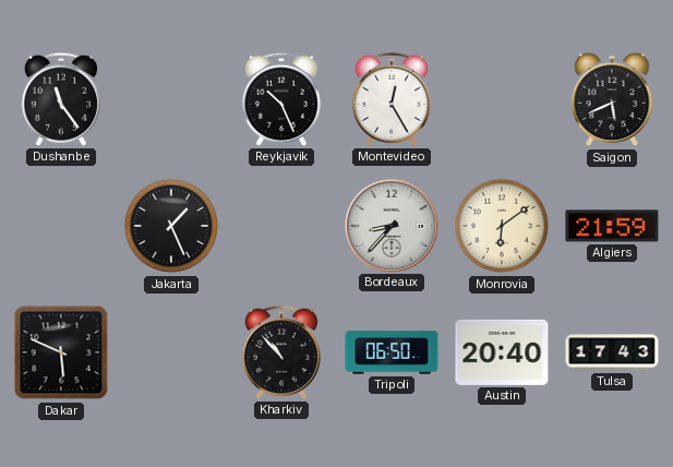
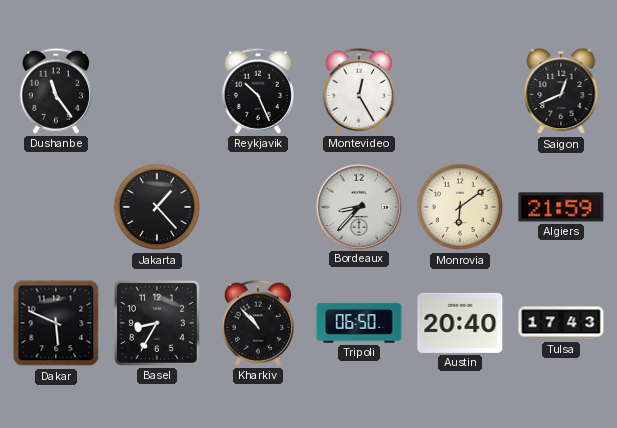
Saigon: 5:41 -> 12:41
Jakarta: 1:26 -> 1:23
Basel: none -> 8:35
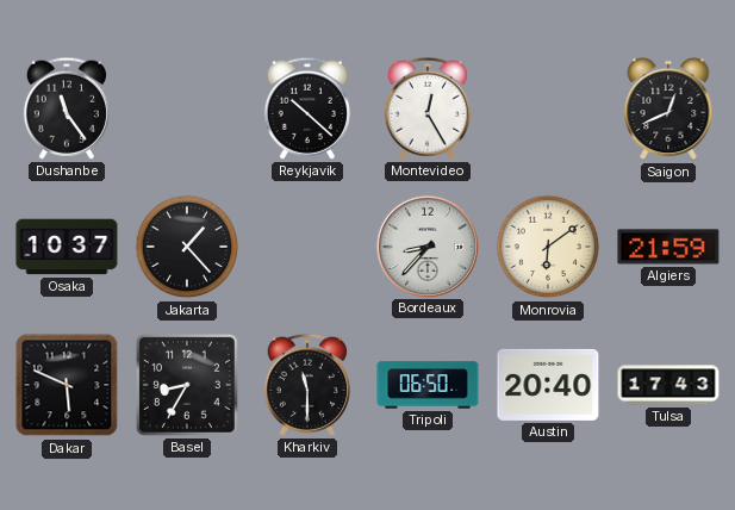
Reykjavik: 10:26 -> 10:22
Osaka: none -> 10:37
Kharkiv: 10:53 -> 11:30
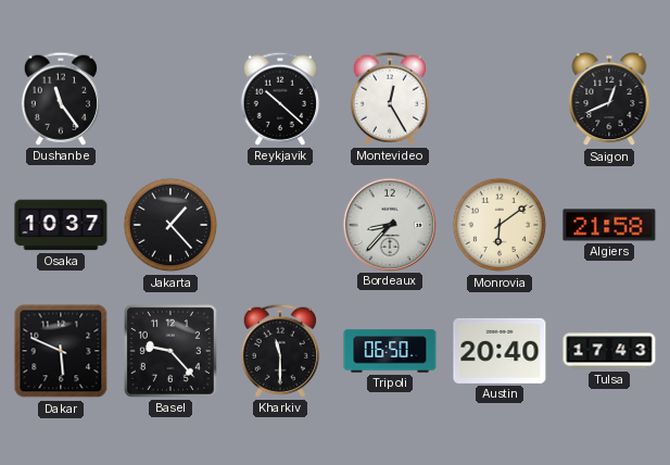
Algiers: 21:59 -> 21:58
Basel: 8:35 -> 9:23
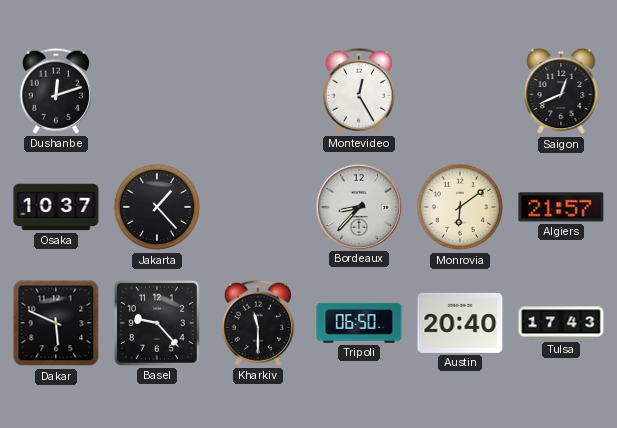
Dushanbe: 11:24 -> 12:12
Reykjavik: 10:22 -> none
Algiers: 21:58 -> 21:57
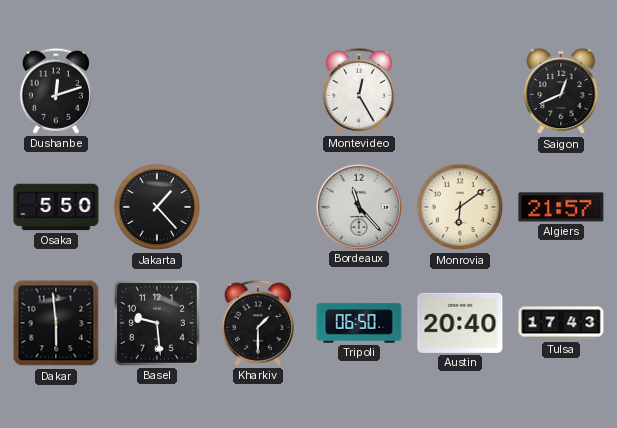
Osaka: 10:37 -> 5:50
Bordeaux: 8:37 -> 11:23
Dakar: 5:49 -> 5:59
Basel: 9:23 -> 9:29
Kharkiv: 11:30 -> 1:30
